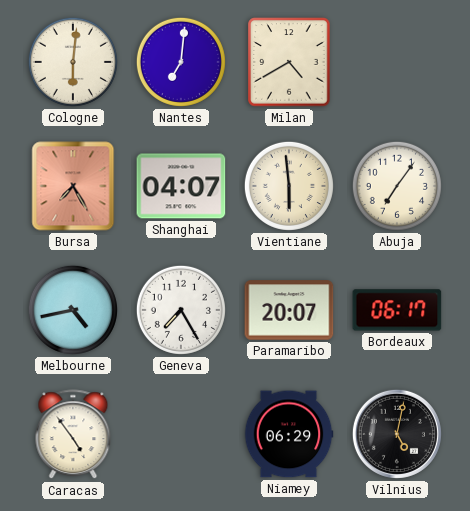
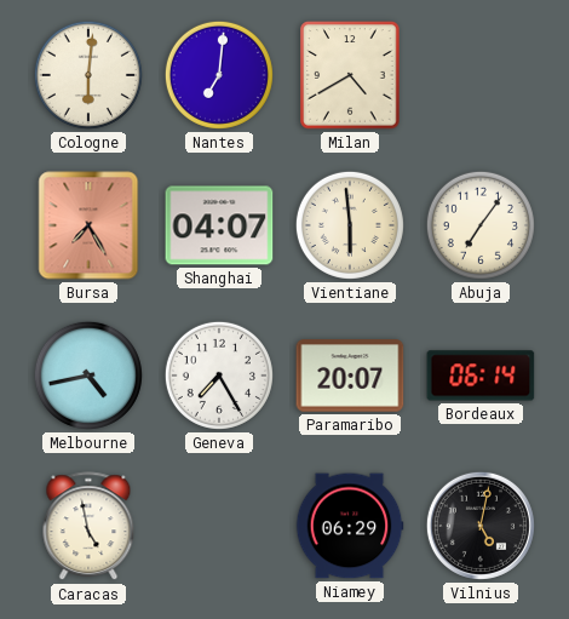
Bordeaux: 06:17 -> 06:14
Caracas: 4:54 -> 4:58
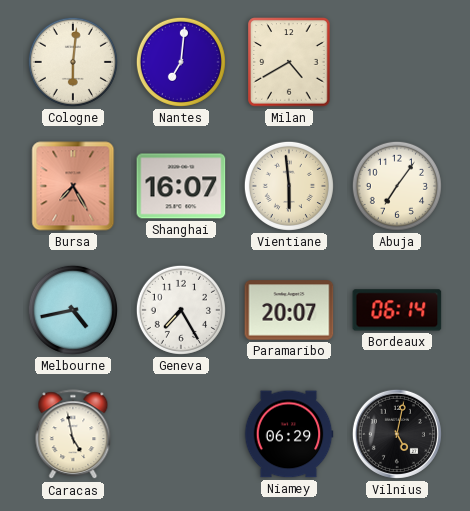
Shanghai: 04:07 -> 16:07
